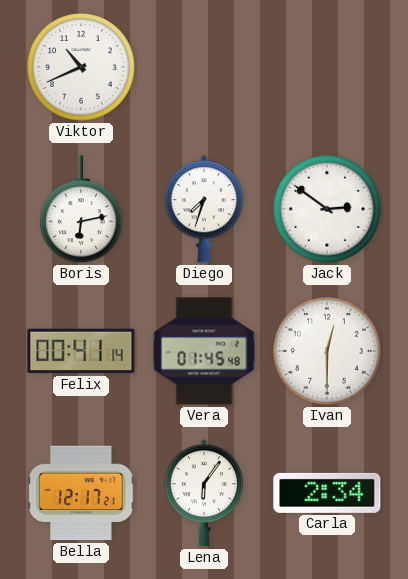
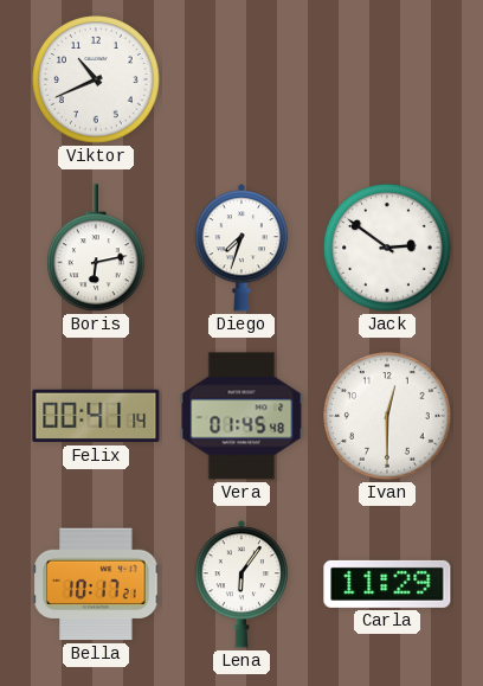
Bella: 12:17 -> 10:17
Carla: 2:34 -> 11:29
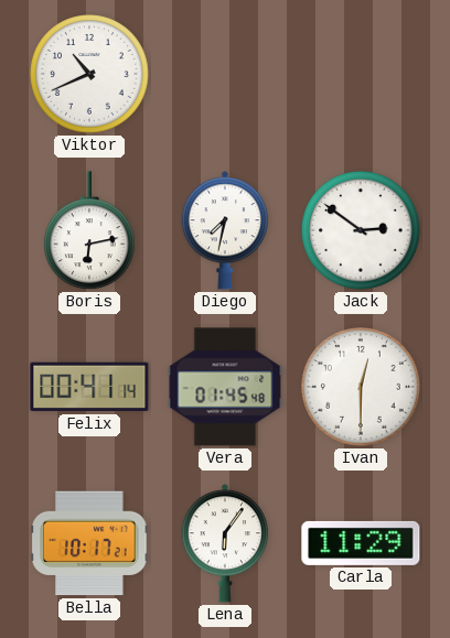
Diego: 7:33 -> 7:32
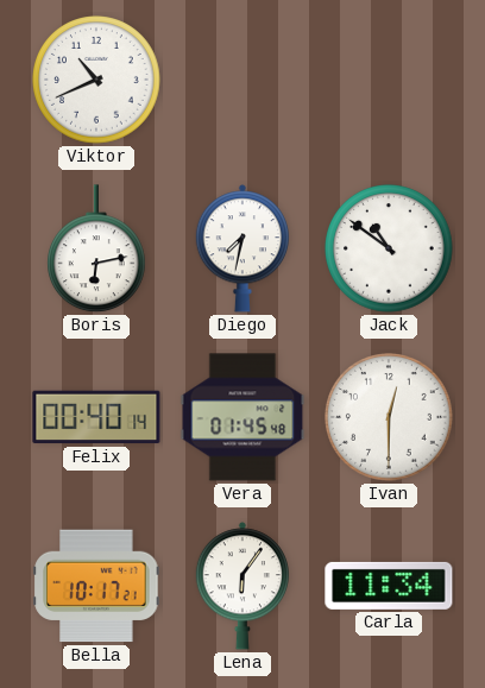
Jack: 2:51 -> 10:51
Felix: 00:41 -> 00:40
Carla: 11:29 -> 11:34
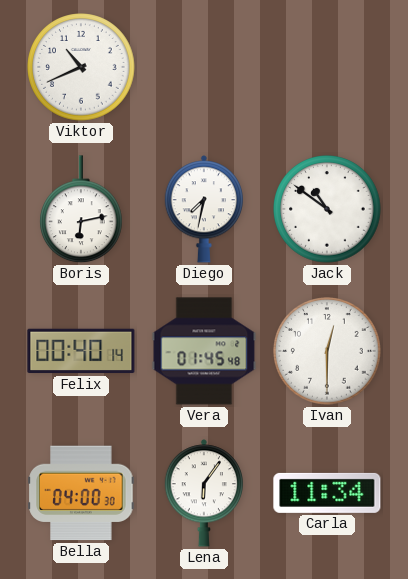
Bella: 10:17 -> 04:00
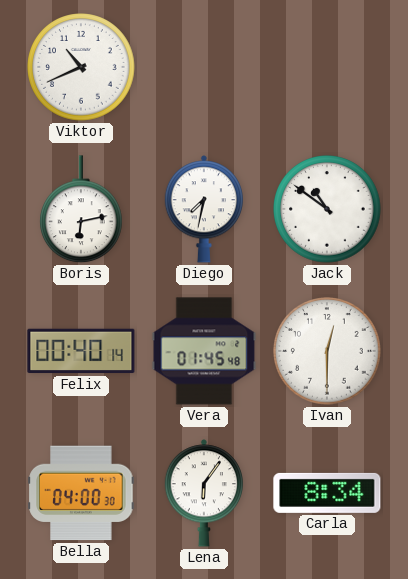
Carla: 11:34 -> 8:34
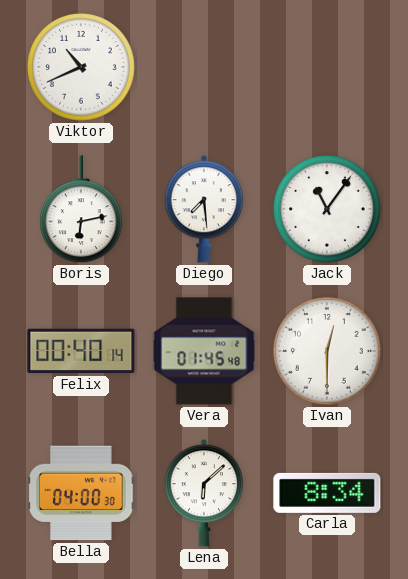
Diego: 7:32 -> 7:29
Jack: 10:51 -> 11:06
Lena: 6:06 -> 6:08
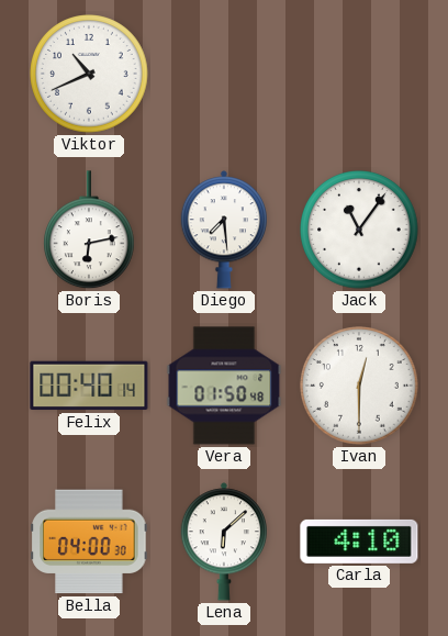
Vera: 01:45 -> 01:50
Carla: 8:34 -> 4:10
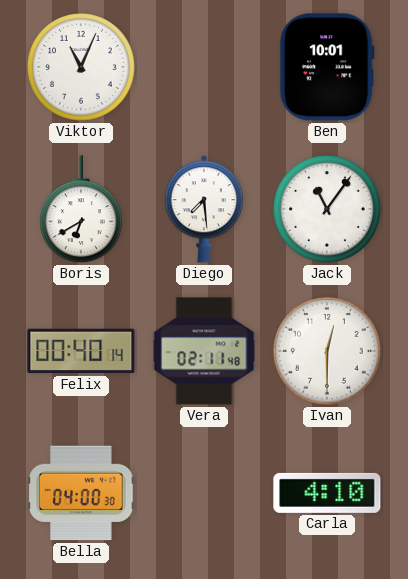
Viktor: 10:41 -> 11:04
Ben: none -> 10:01
Boris: 6:13 -> 6:40
Vera: 01:50 -> 02:11
Lena: 6:08 -> none
